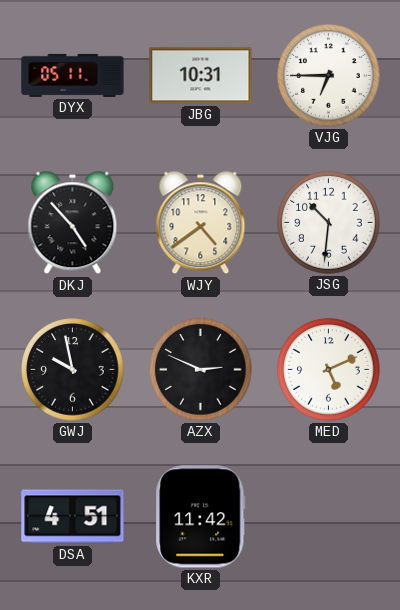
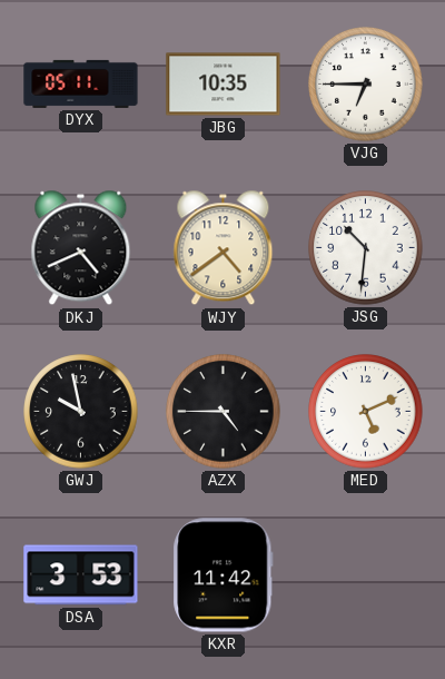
JBG: 10:31 -> 10:35
DKJ: 4:53 -> 4:41
AZX: 2:49 -> 4:45
DSA: 4:51 -> 3:53
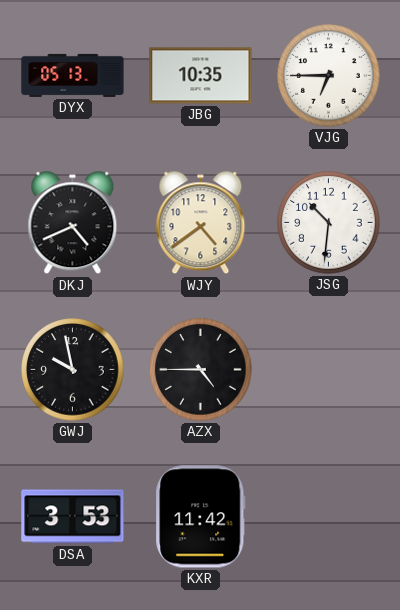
DYX: 05:11 -> 05:13
MED: 5:11 -> none
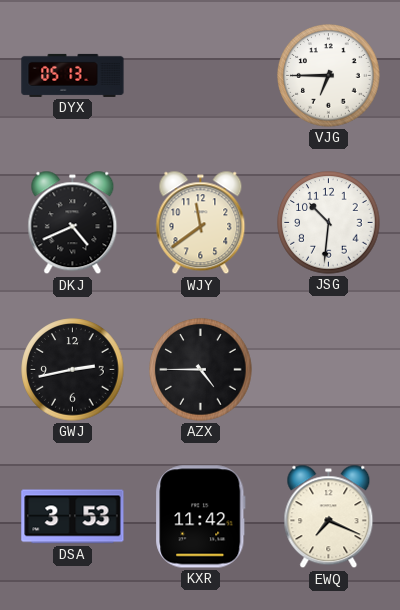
JBG: 10:35 -> none
WJY: 4:39 -> 11:39
GWJ: 9:58 -> 2:43
EWQ: none -> 7:19
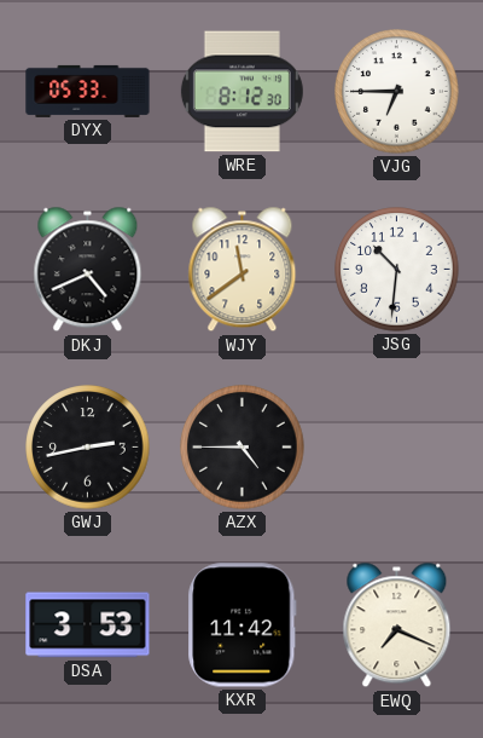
DYX: 05:13 -> 05:33
WRE: none -> 8:12
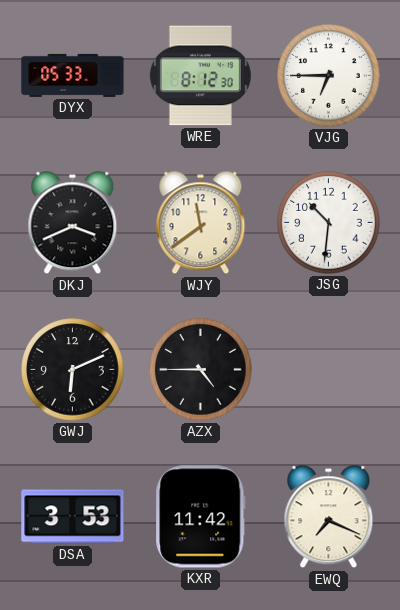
DKJ: 4:41 -> 3:41
GWJ: 2:43 -> 6:11
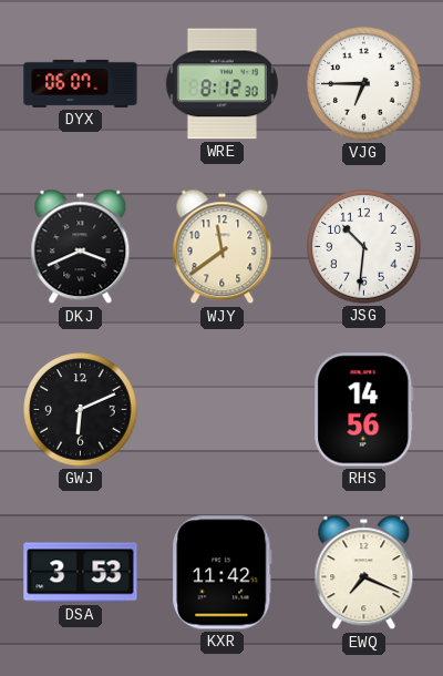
DYX: 05:33 -> 06:07
AZX: 4:45 -> none
RHS: none -> 14:56
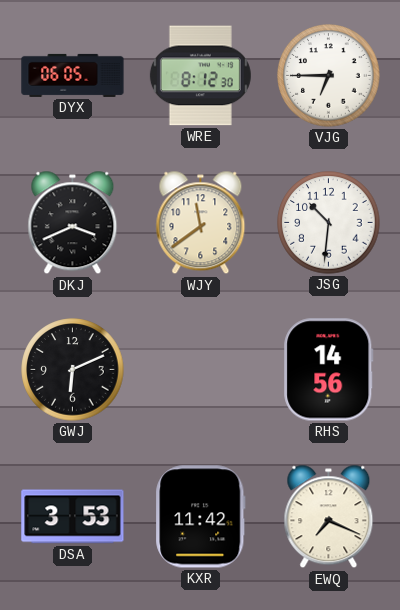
DYX: 06:07 -> 06:05
